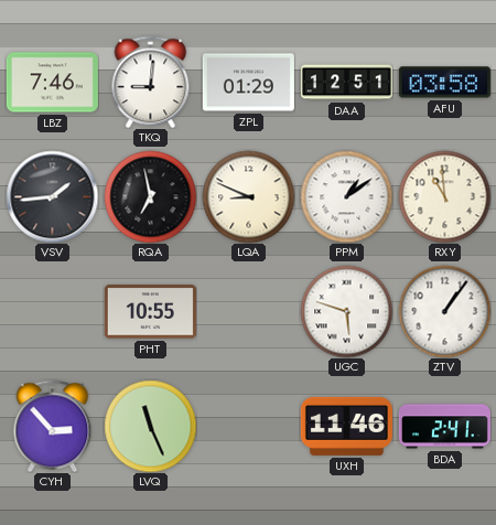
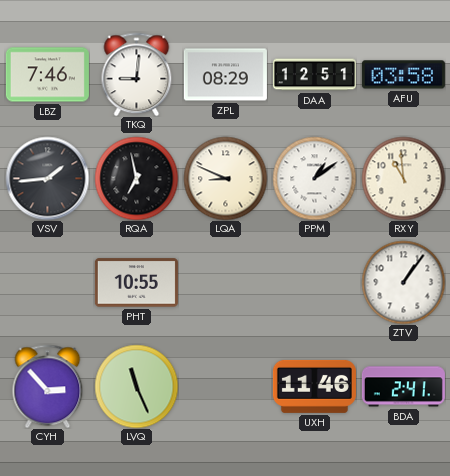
ZPL: 01:29 -> 08:29
UGC: 5:48 -> none
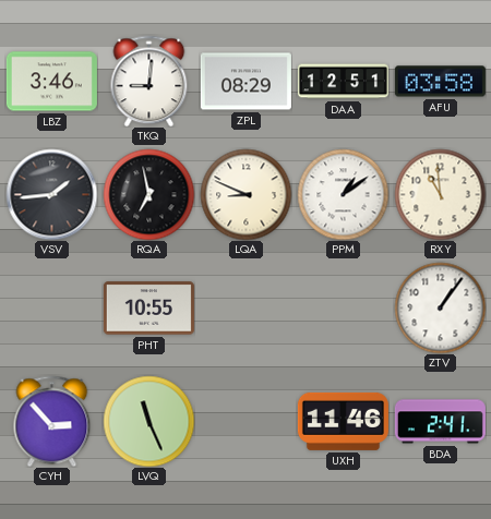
LBZ: 7:46 -> 3:46
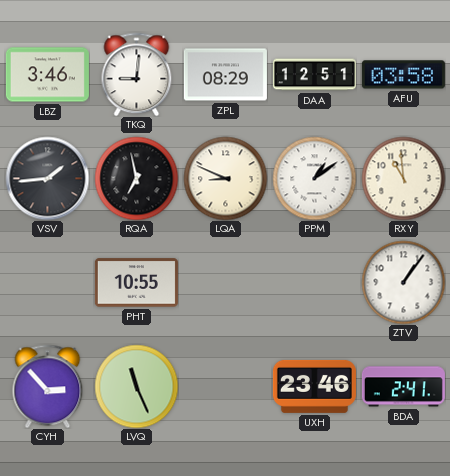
UXH: 11:46 -> 23:46
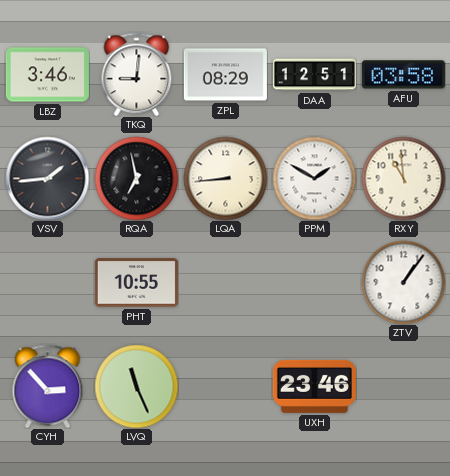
LQA: 8:49 -> 8:44
PPM: 1:09 -> 1:50
BDA: 2:41 -> none
